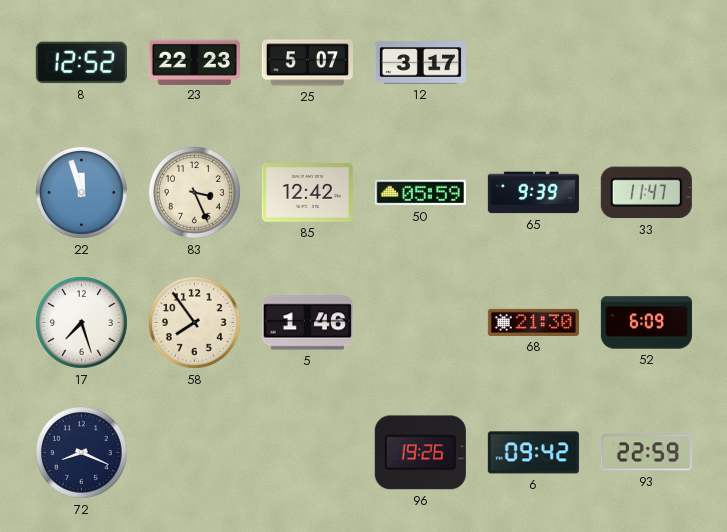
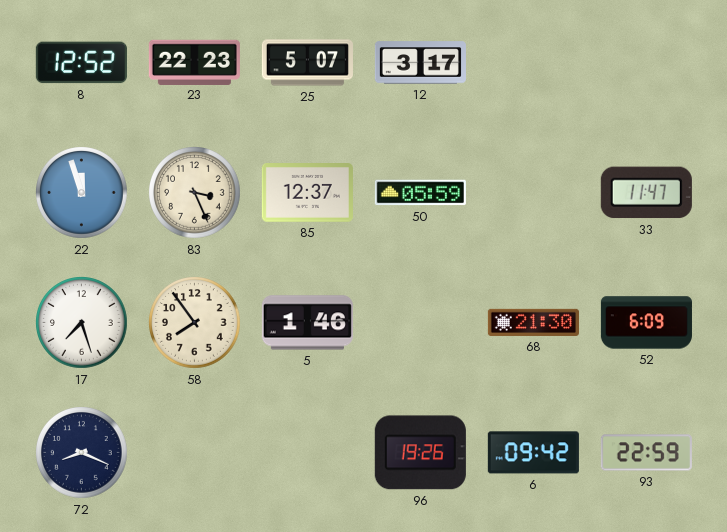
85: 12:42 -> 12:37
65: 9:39 -> none
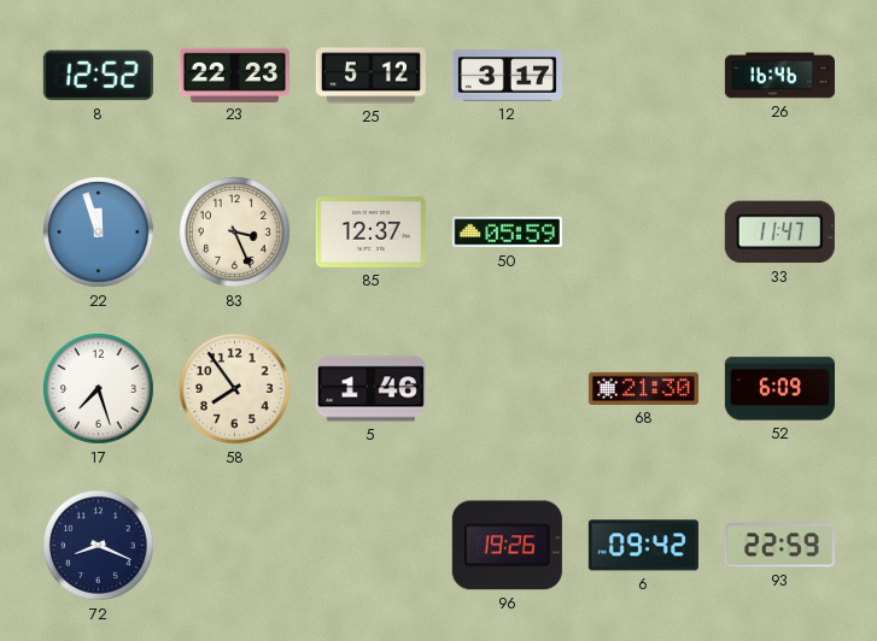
25: 5:07 -> 5:12
26: none -> 16:46
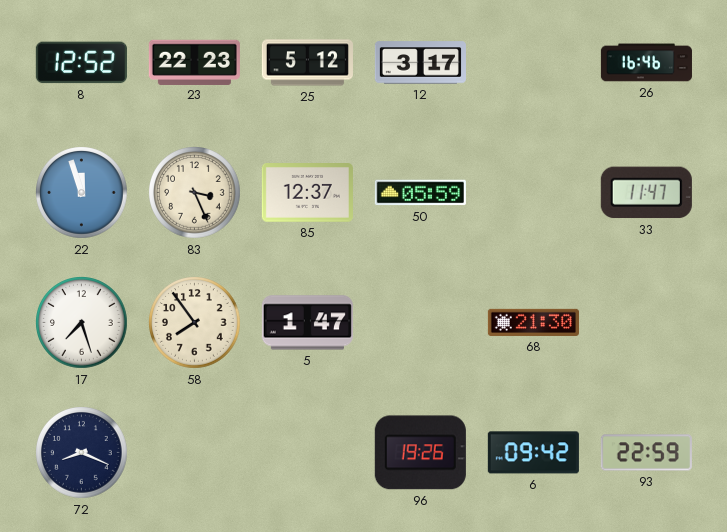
5: 1:46 -> 1:47
52: 6:09 -> none
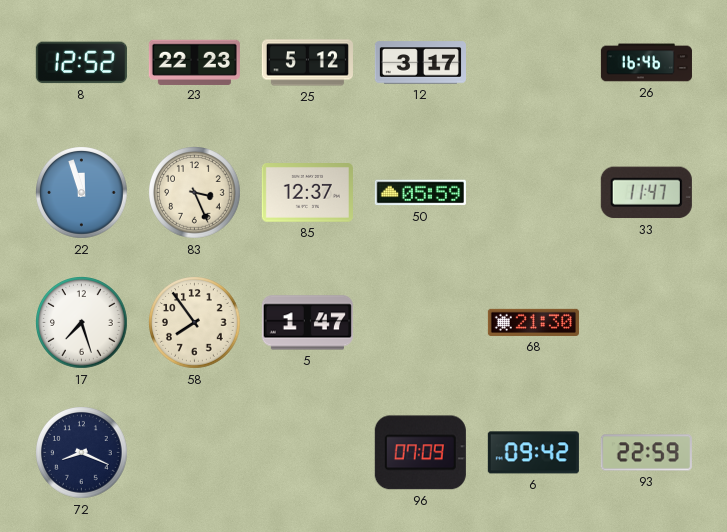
96: 19:26 -> 07:09
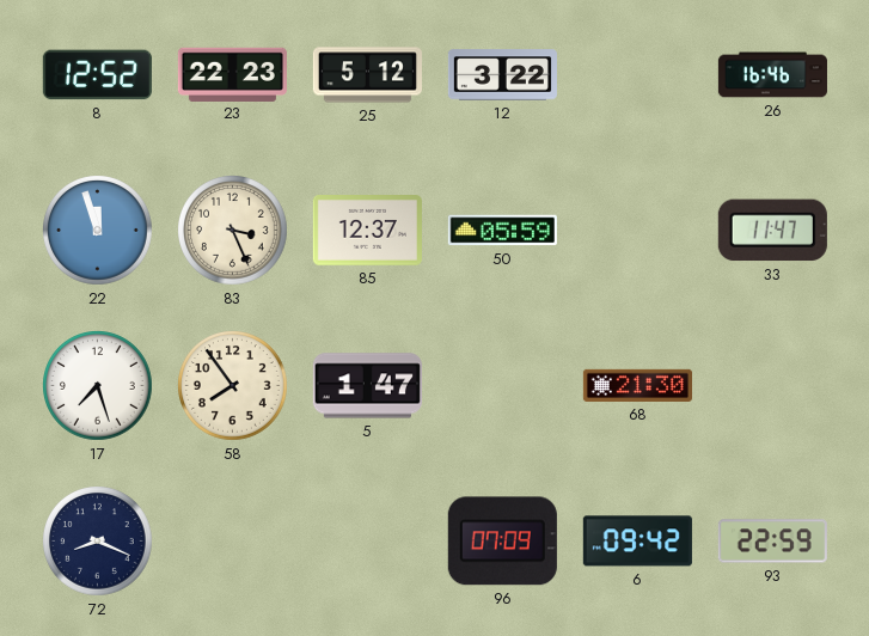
12: 3:17 -> 3:22
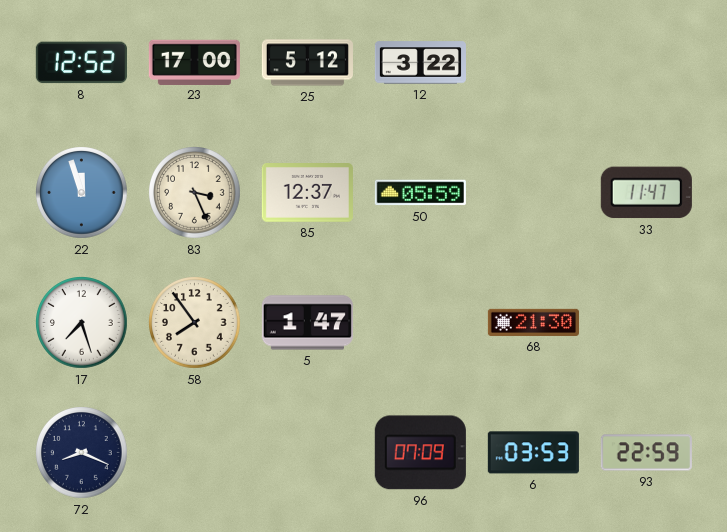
23: 22:23 -> 17:00
26: 16:46 -> none
6: 09:42 -> 03:53
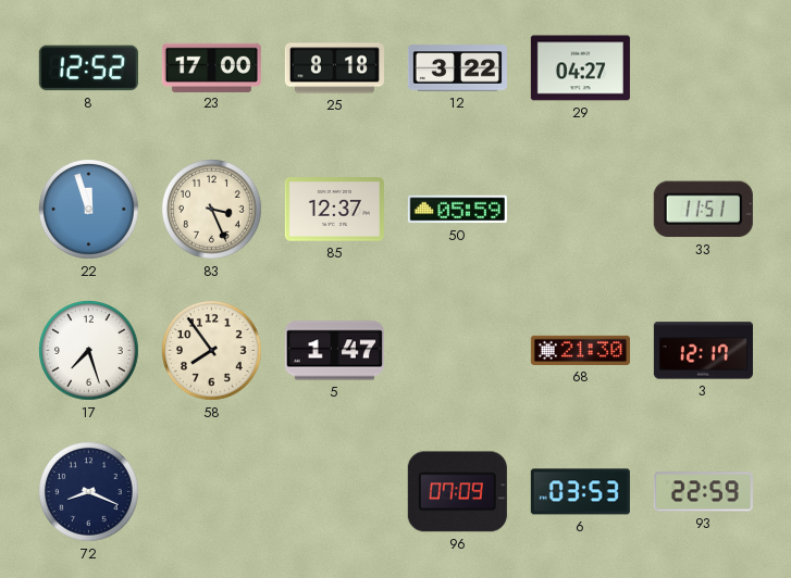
25: 5:12 -> 8:18
29: none -> 04:27
33: 11:47 -> 11:51
3: none -> 12:17
